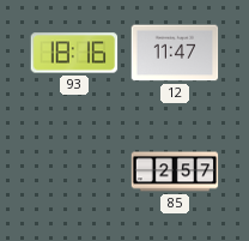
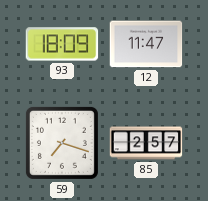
93: 18:16 -> 18:09
59: none -> 7:18
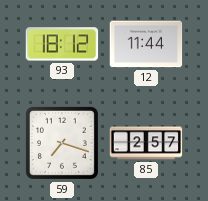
93: 18:09 -> 18:12
12: 11:47 -> 11:44
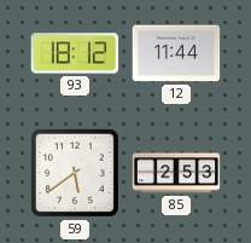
59: 7:18 -> 5:39
85: 2:57 -> 2:53
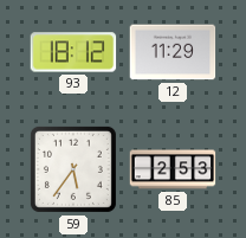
12: 11:44 -> 11:29
59: 5:39 -> 5:36
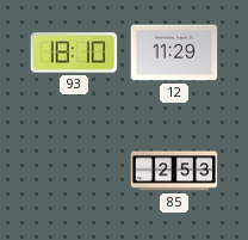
93: 18:12 -> 18:10
59: 5:36 -> none
